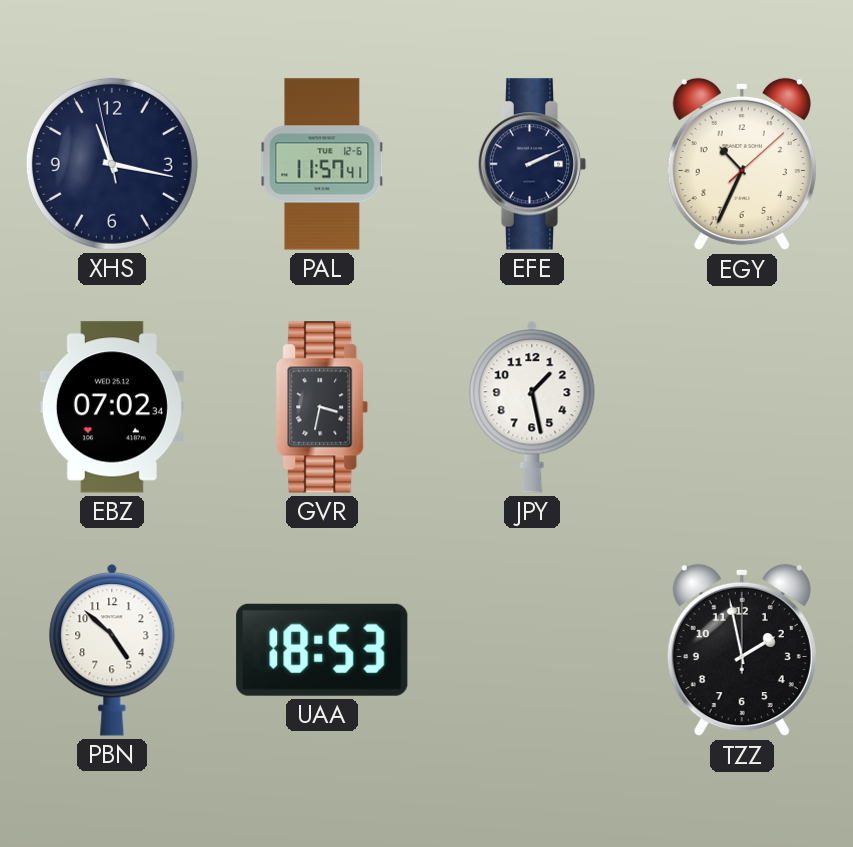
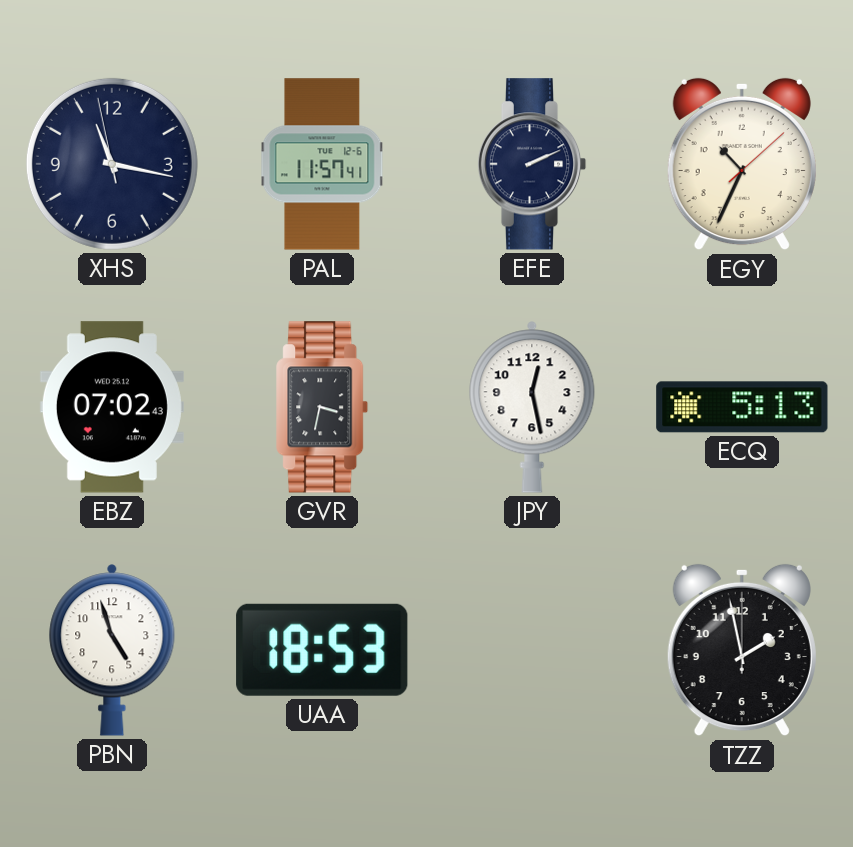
EBZ: 07:02:34 -> 07:02:43
JPY: 1:28 -> 12:28
ECQ: none -> 5:13
PBN: 4:52 -> 4:57
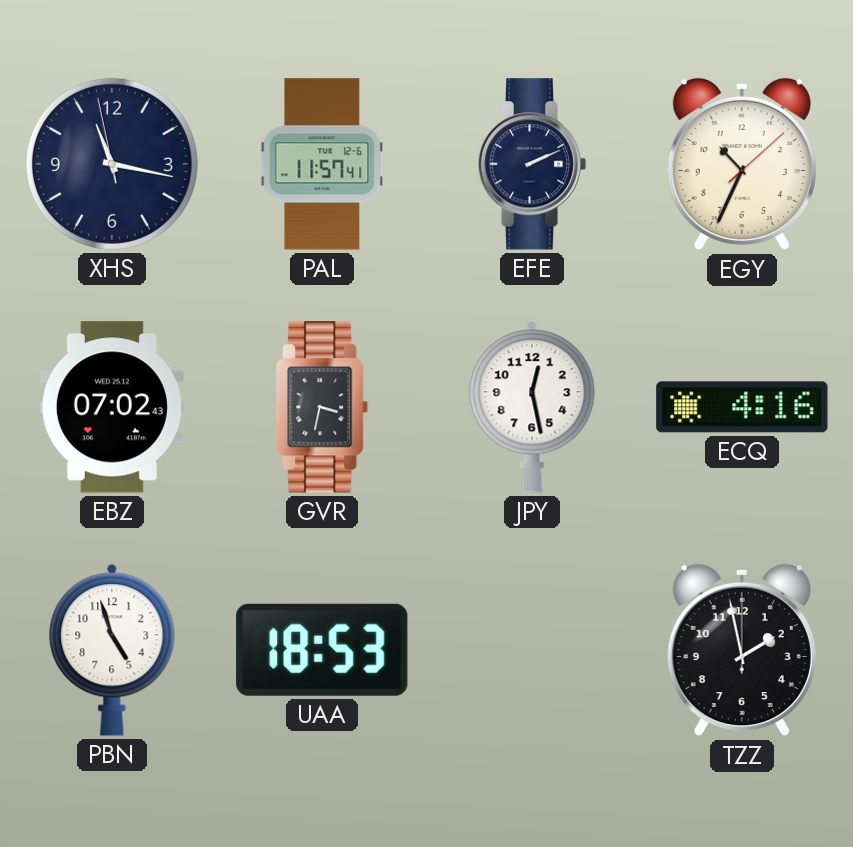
ECQ: 5:13 -> 4:16
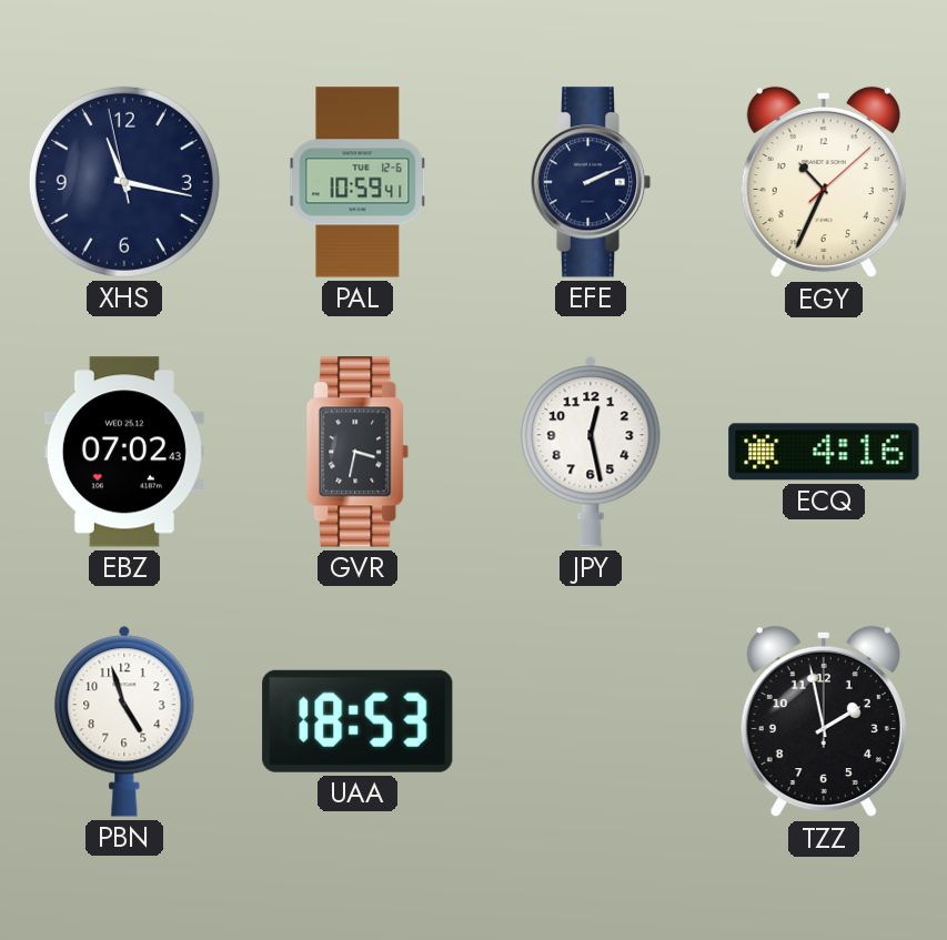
PAL: 11:57 -> 10:59
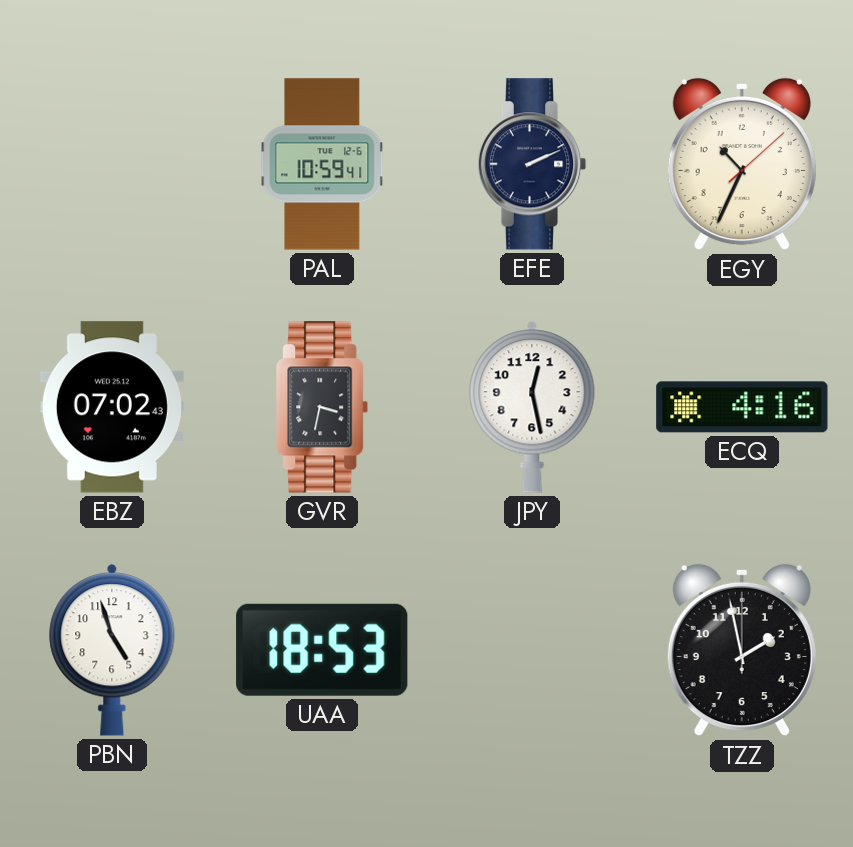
XHS: 11:16 -> none
